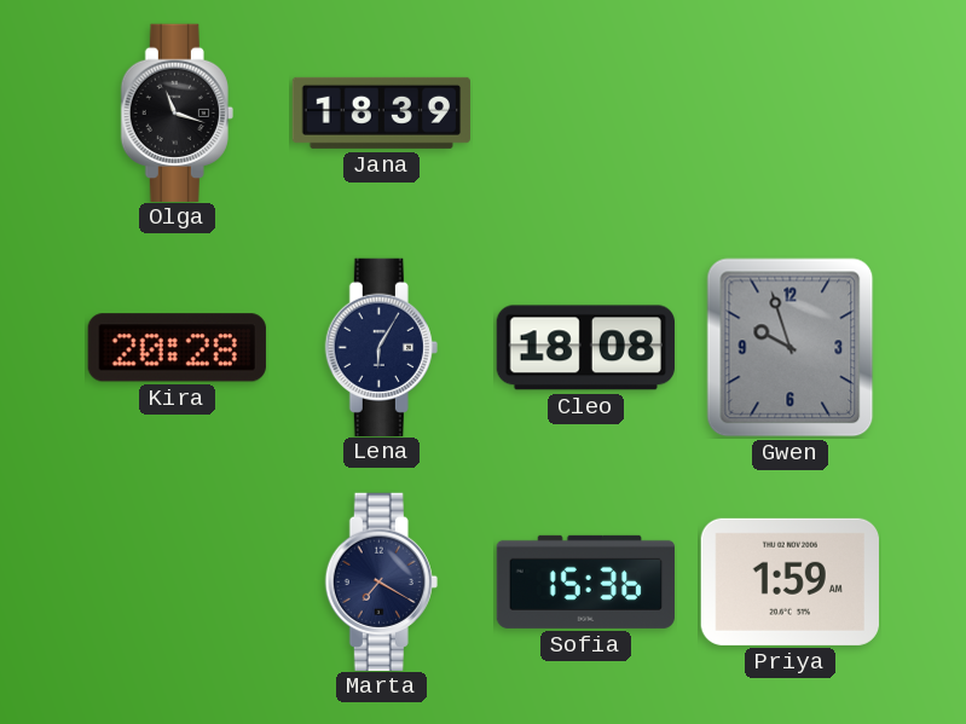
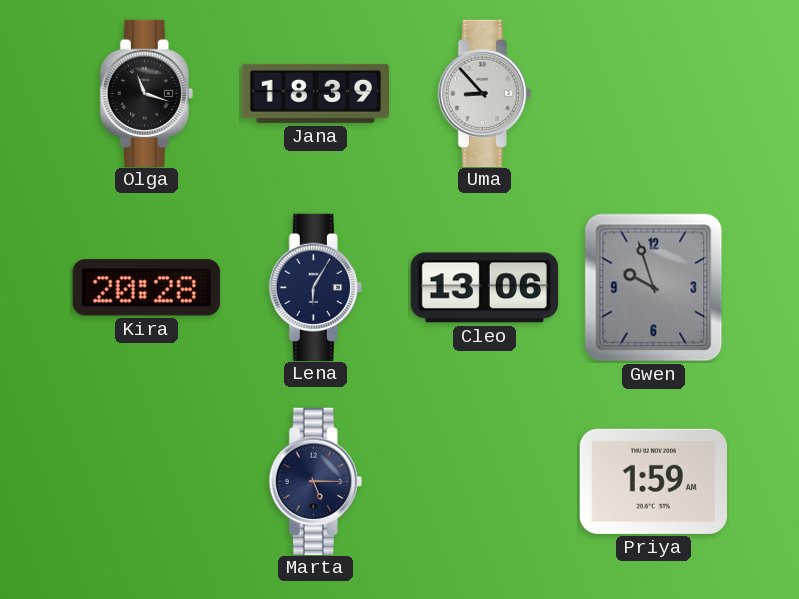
Uma: none -> 8:53
Cleo: 18:08 -> 13:06
Marta: 7:20 -> 5:15
Sofia: 15:36 -> none
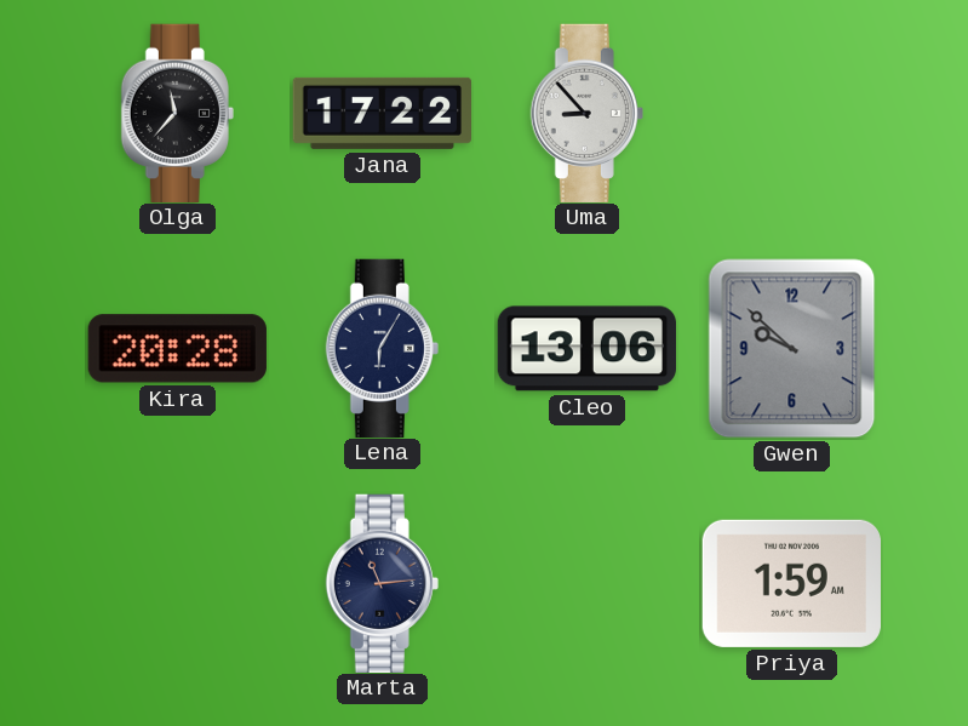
Olga: 11:18 -> 11:37
Jana: 18:39 -> 17:22
Gwen: 9:57 -> 9:52
Marta: 5:15 -> 11:14
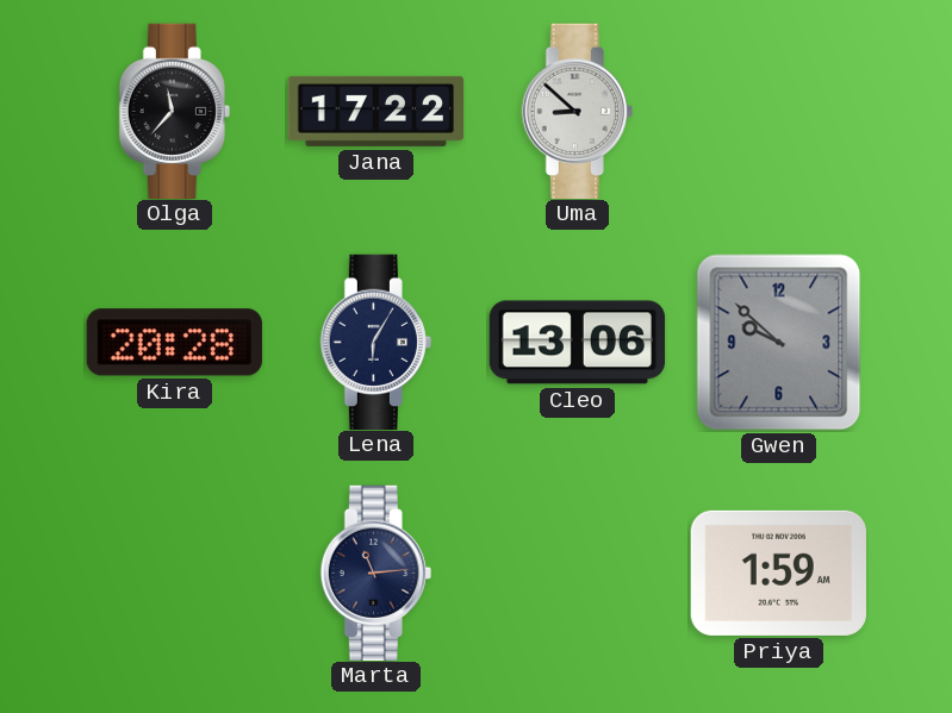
Uma: 8:53 -> 8:52
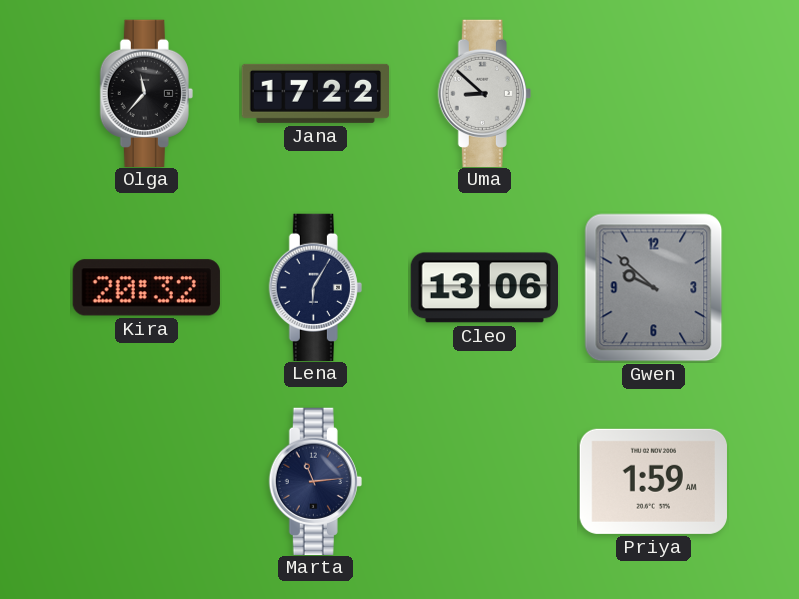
Kira: 20:28 -> 20:32
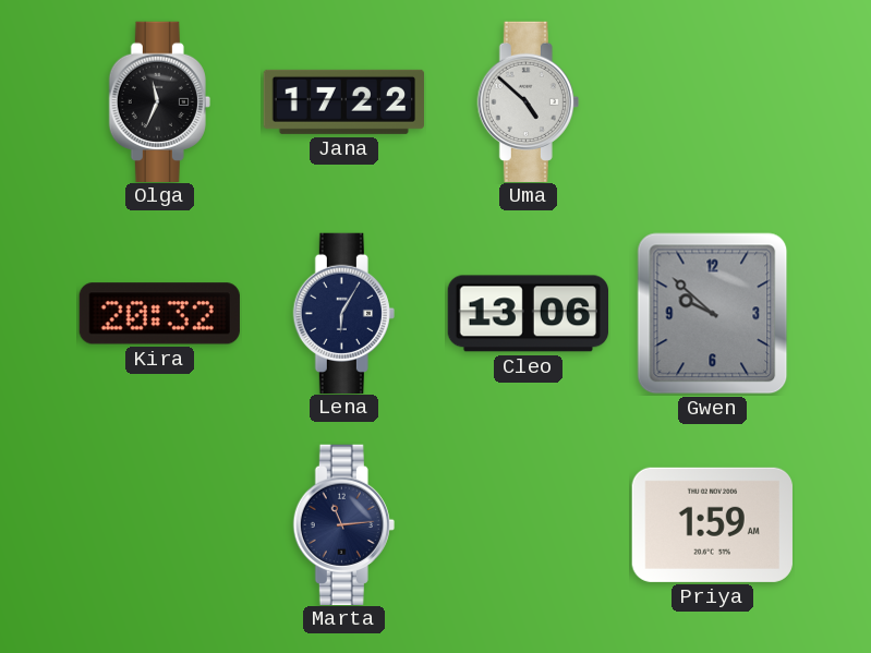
Olga: 11:37 -> 11:34
Uma: 8:52 -> 4:52
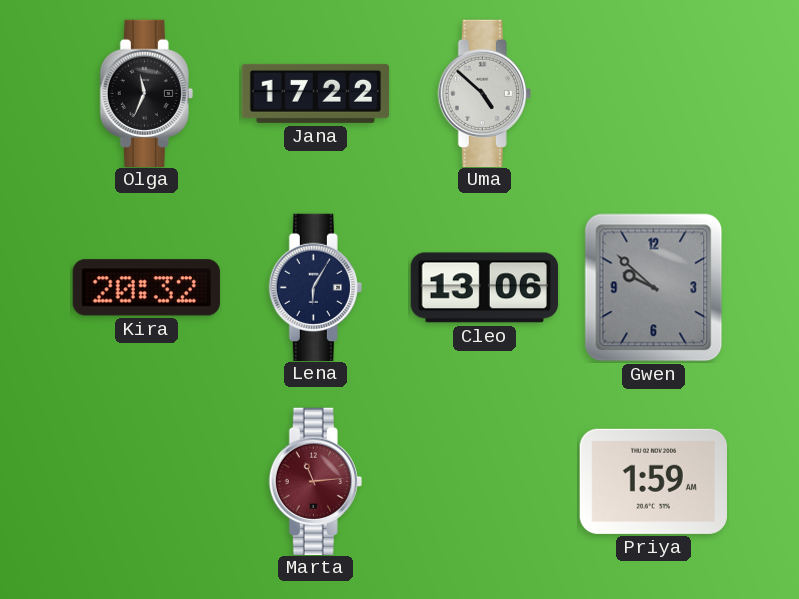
Marta dial: navy -> burgundy
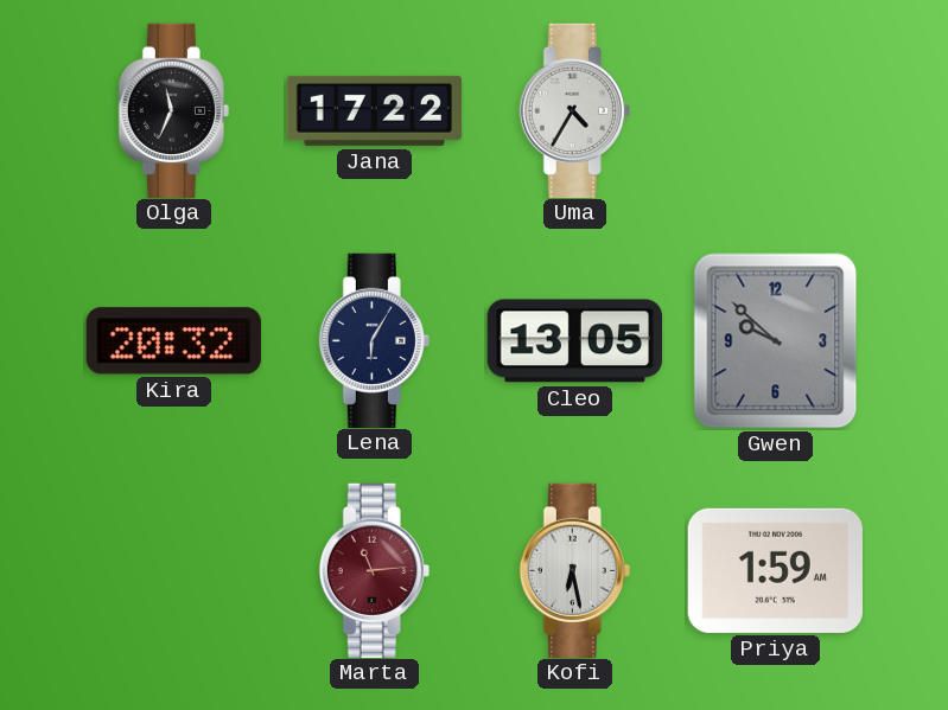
Uma: 4:52 -> 4:35
Cleo: 13:06 -> 13:05
Kofi: none -> 6:28
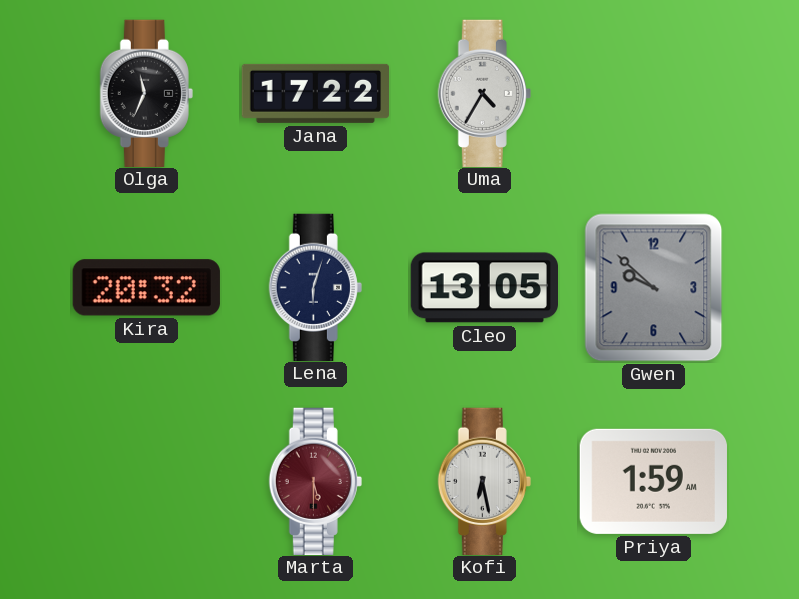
Lena: 6:05 -> 6:03
Marta: 11:14 -> 5:30
